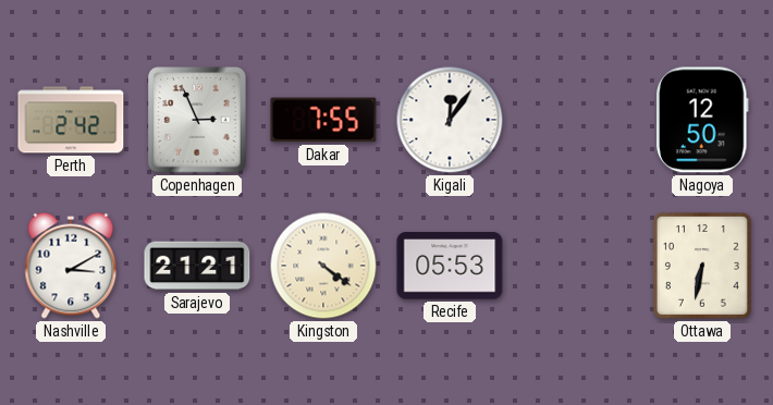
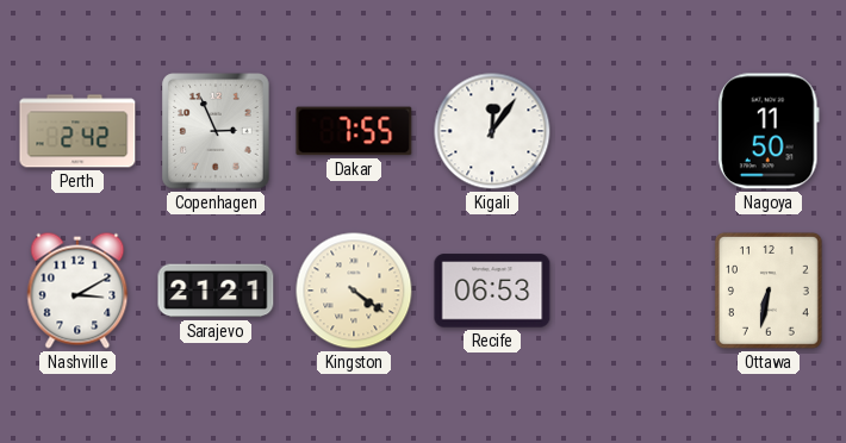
Nagoya: 12:50 -> 11:50
Recife: 05:53 -> 06:53
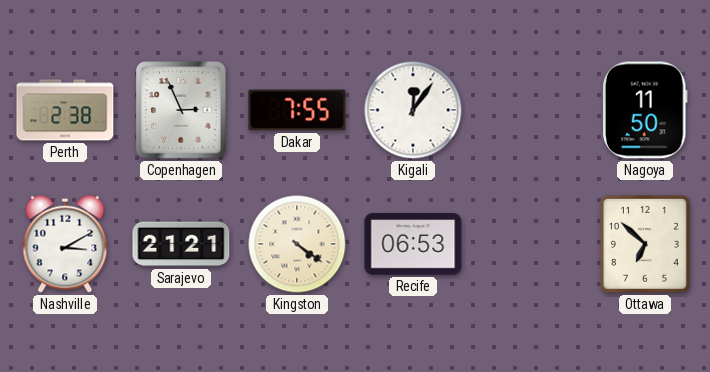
Perth: 2:42 -> 2:38
Ottawa: 6:32 -> 6:52
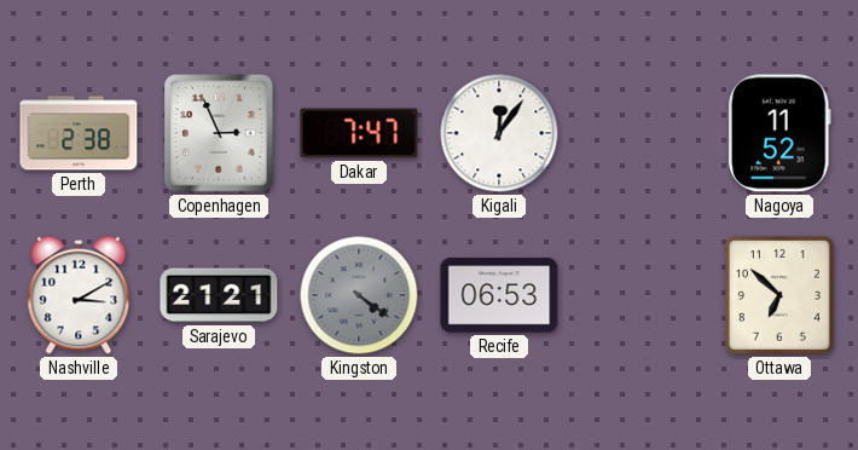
Dakar: 7:55 -> 7:47
Nagoya: 11:50 -> 11:52
Kingston dial: cream -> grey
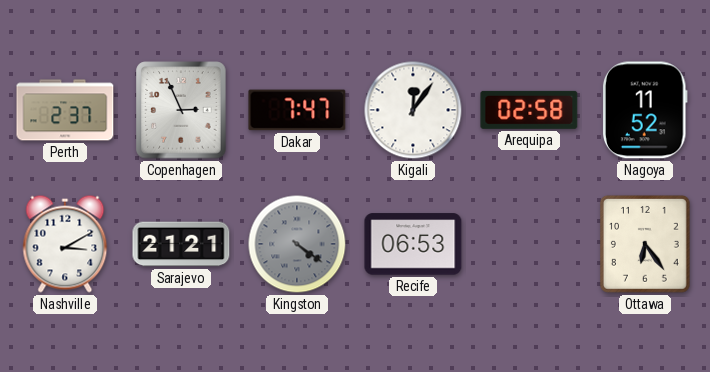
Perth: 2:38 -> 2:37
Arequipa: none -> 02:58
Ottawa: 6:52 -> 6:24
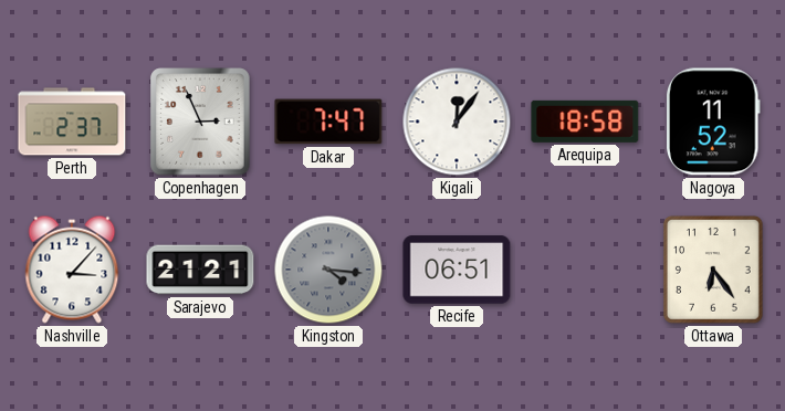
Arequipa: 02:58 -> 18:58
Nashville: 3:10 -> 3:07
Kingston: 4:21 -> 4:16
Recife: 06:53 -> 06:51
